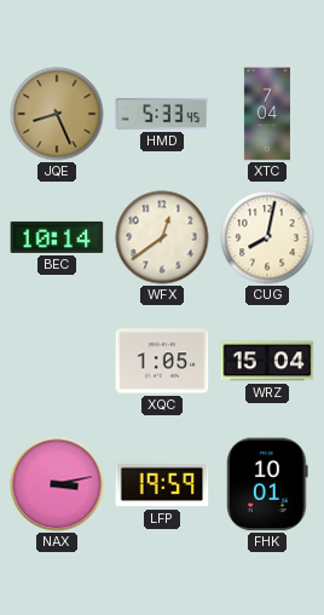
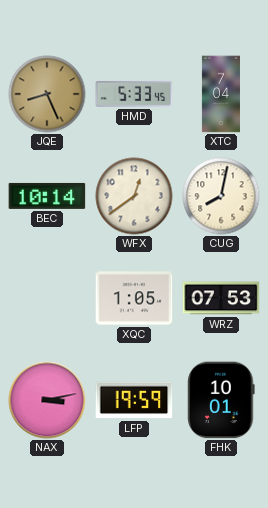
WRZ: 15:04 -> 07:53
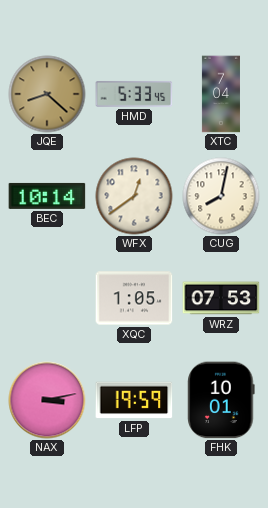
JQE: 8:26 -> 8:22
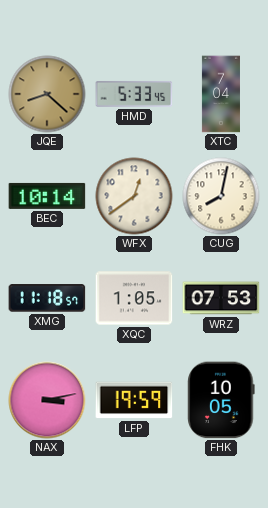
XMG: none -> 11:18
FHK: 10:01 -> 10:05
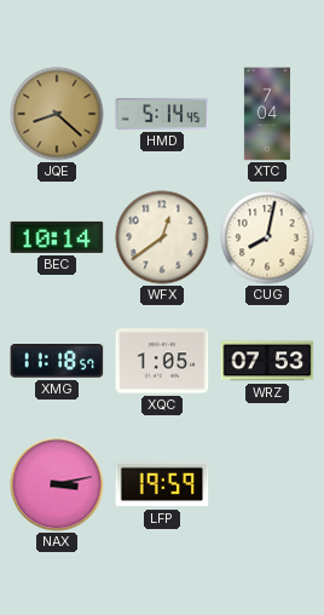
HMD: 5:33 -> 5:14
FHK: 10:05 -> none
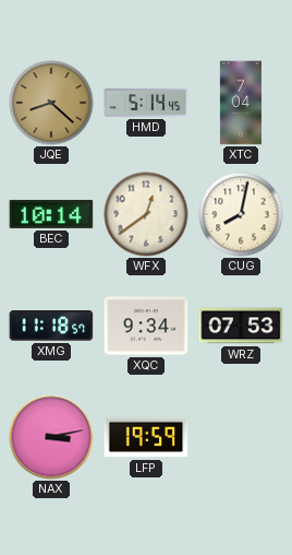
XQC: 1:05 -> 9:34
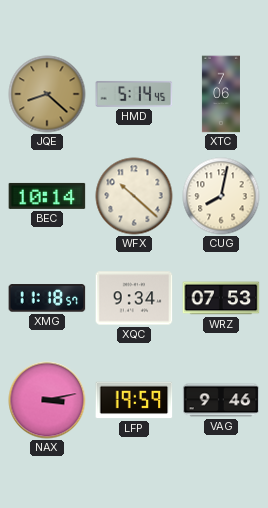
XTC: 7:04 -> 7:06
WFX: 12:39 -> 10:22
VAG: none -> 9:46
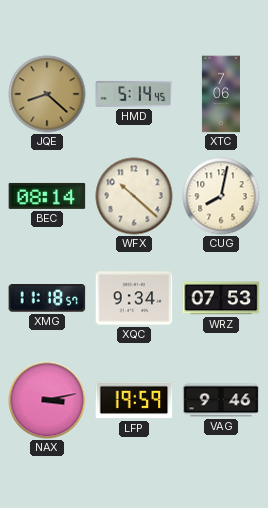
BEC: 10:14 -> 08:14
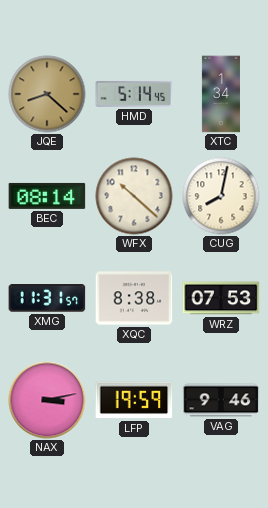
XTC: 7:06 -> 1:34
XMG: 11:18 -> 11:31
XQC: 9:34 -> 8:38
